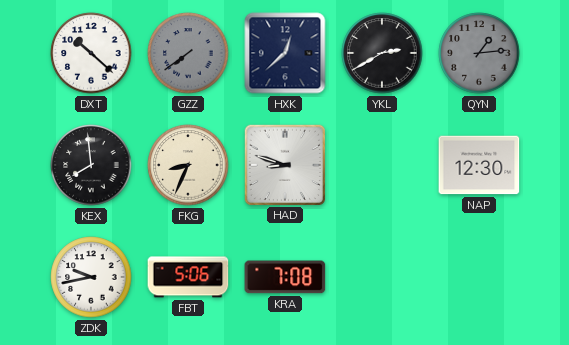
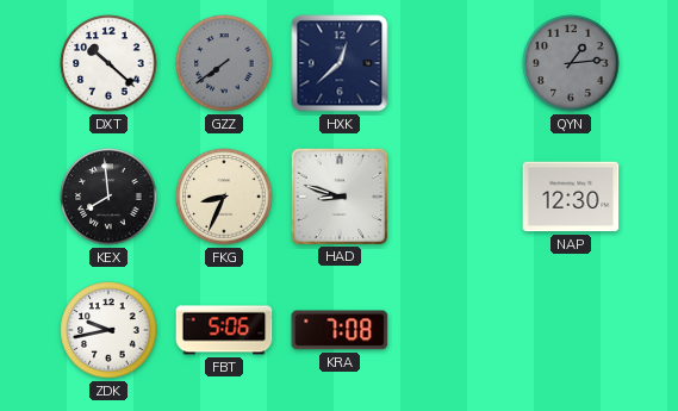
YKL: 2:40 -> none
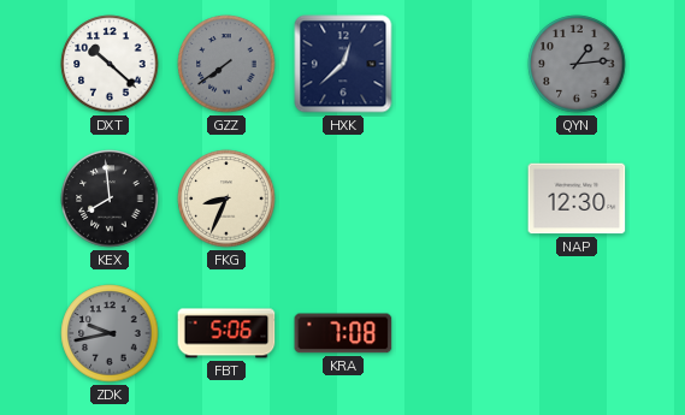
HAD: 8:48 -> none
ZDK dial: white -> grey
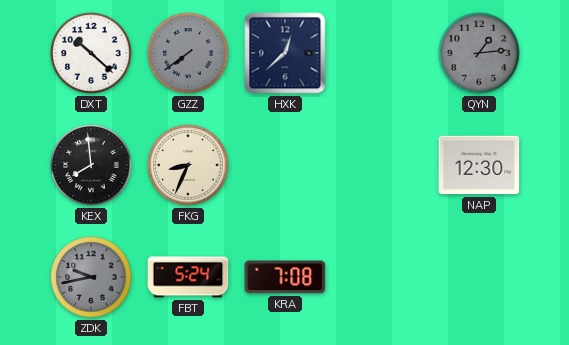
FBT: 5:06 -> 5:24
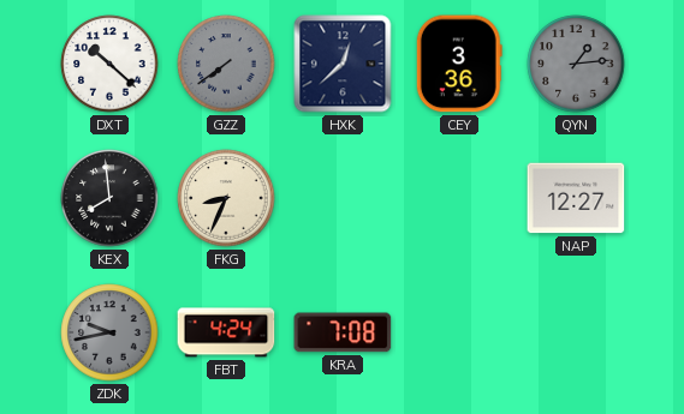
CEY: none -> 3:36
NAP: 12:30 -> 12:27
FBT: 5:24 -> 4:24
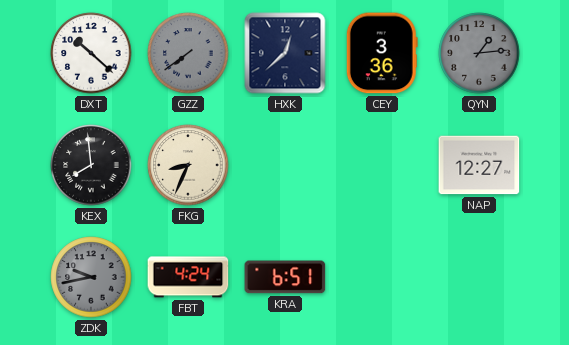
KRA: 7:08 -> 6:51
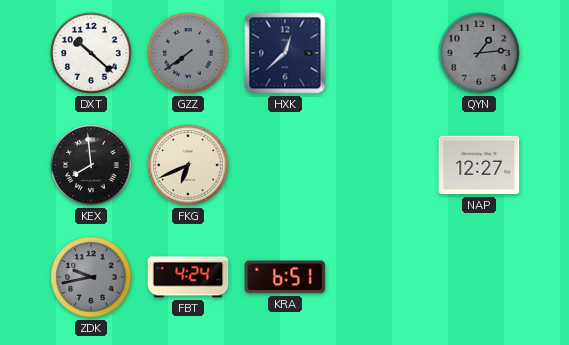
CEY: 3:36 -> none
FKG: 8:34 -> 6:41
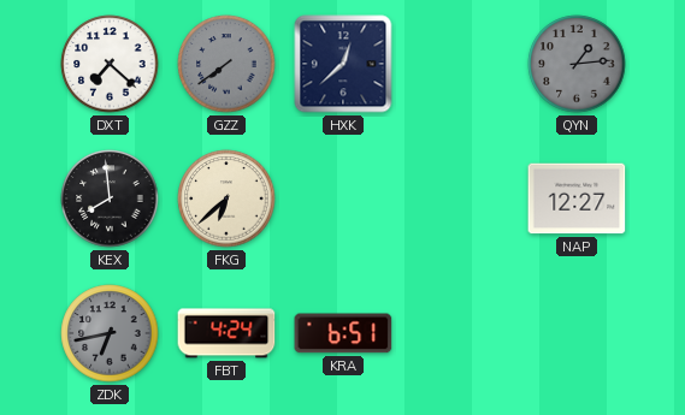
DXT: 10:22 -> 7:22
FKG: 6:41 -> 6:38
ZDK: 9:43 -> 6:43
